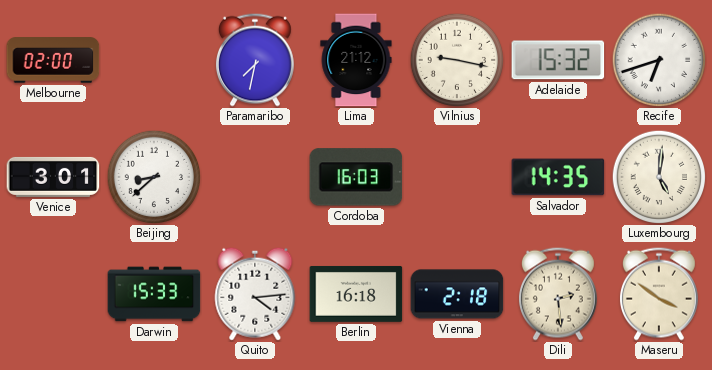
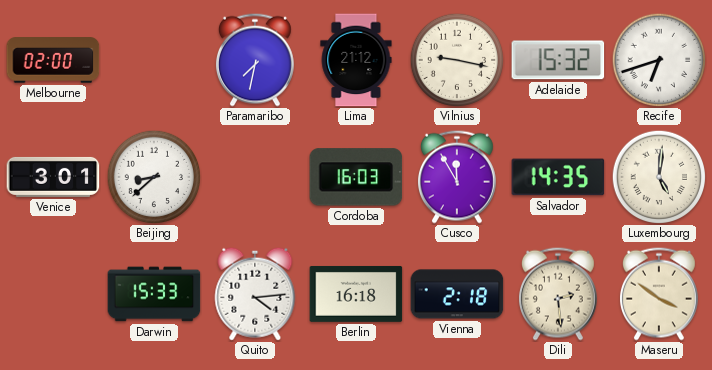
Cusco: none -> 11:55
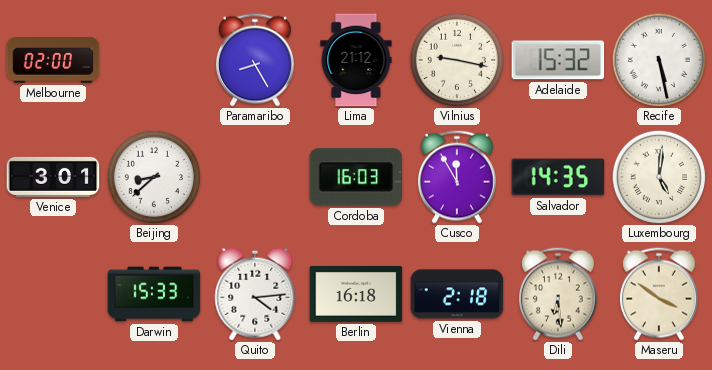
Paramaribo: 7:32 -> 8:25
Recife: 6:42 -> 5:28
Dili: 2:29 -> 6:29
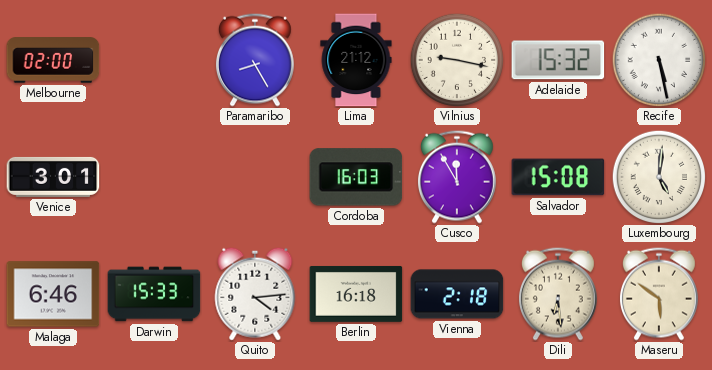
Beijing: 8:38 -> none
Salvador: 14:35 -> 15:08
Malaga: none -> 6:46
Maseru: 3:51 -> 5:51
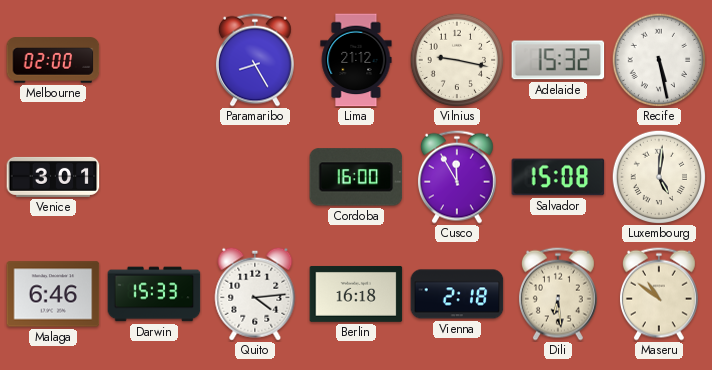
Cordoba: 16:03 -> 16:00
Maseru: 5:51 -> 10:51
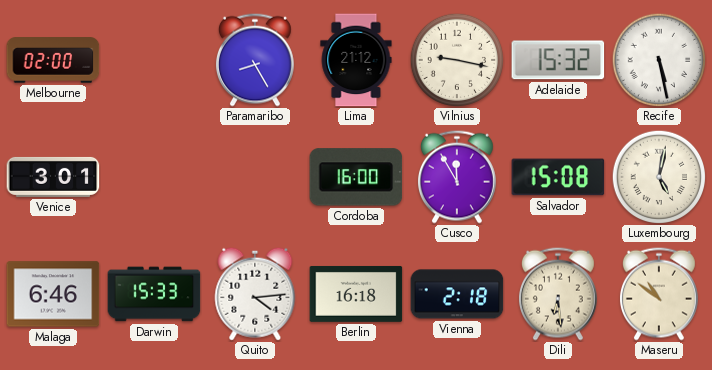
Luxembourg: 5:01 -> 5:02
